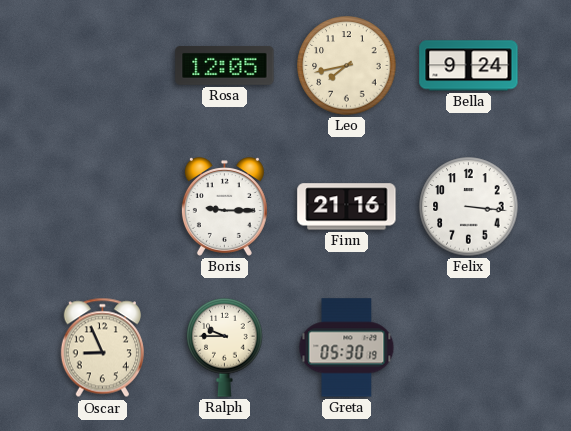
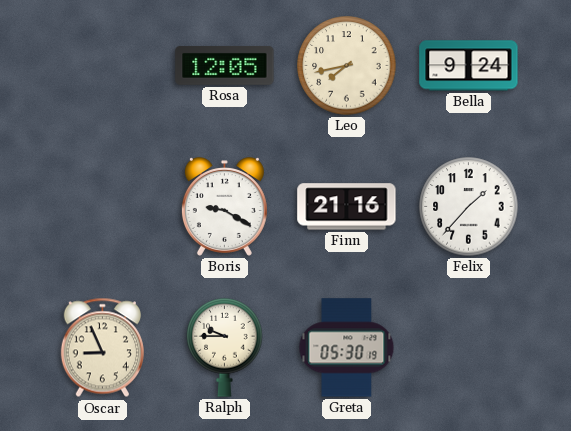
Boris: 9:15 -> 9:20
Felix: 3:16 -> 1:37
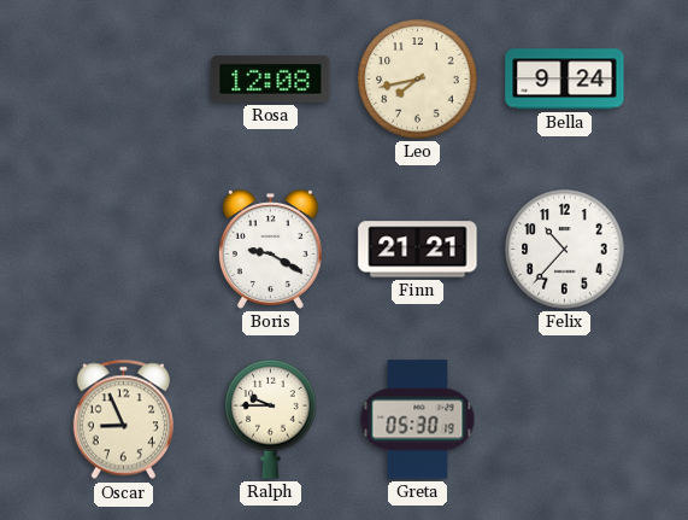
Rosa: 12:05 -> 12:08
Finn: 21:16 -> 21:21
Felix: 1:37 -> 10:37
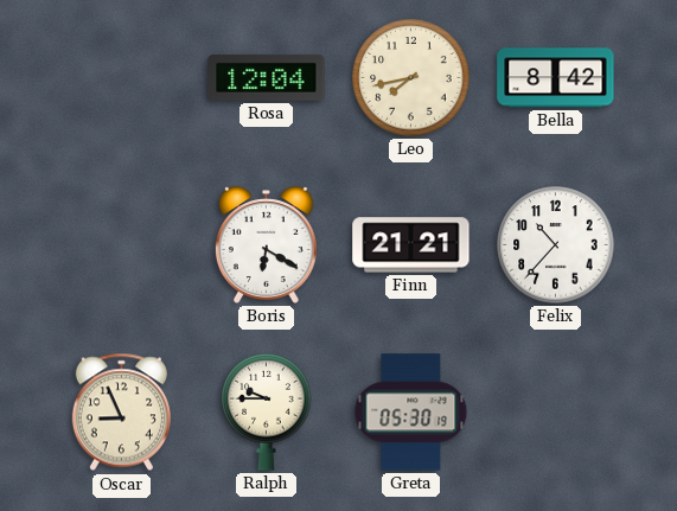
Rosa: 12:08 -> 12:04
Bella: 9:24 -> 8:42
Boris: 9:20 -> 6:20
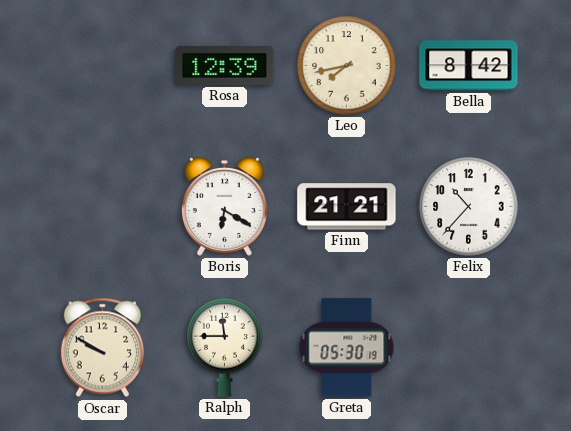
Rosa: 12:04 -> 12:39
Oscar: 8:56 -> 9:50
Ralph: 9:45 -> 11:45
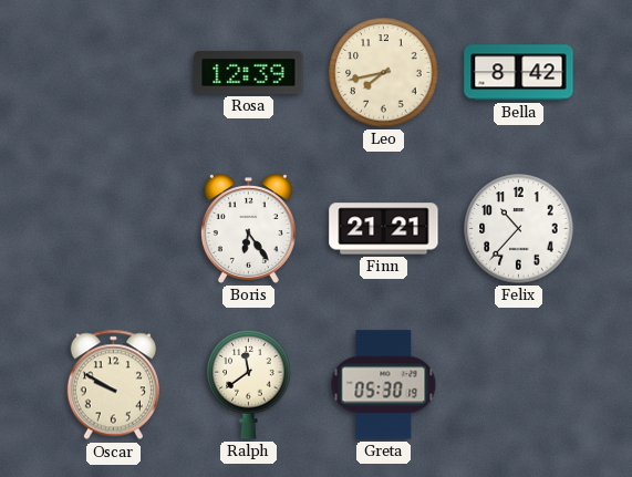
Boris: 6:20 -> 6:24
Ralph: 11:45 -> 11:39
